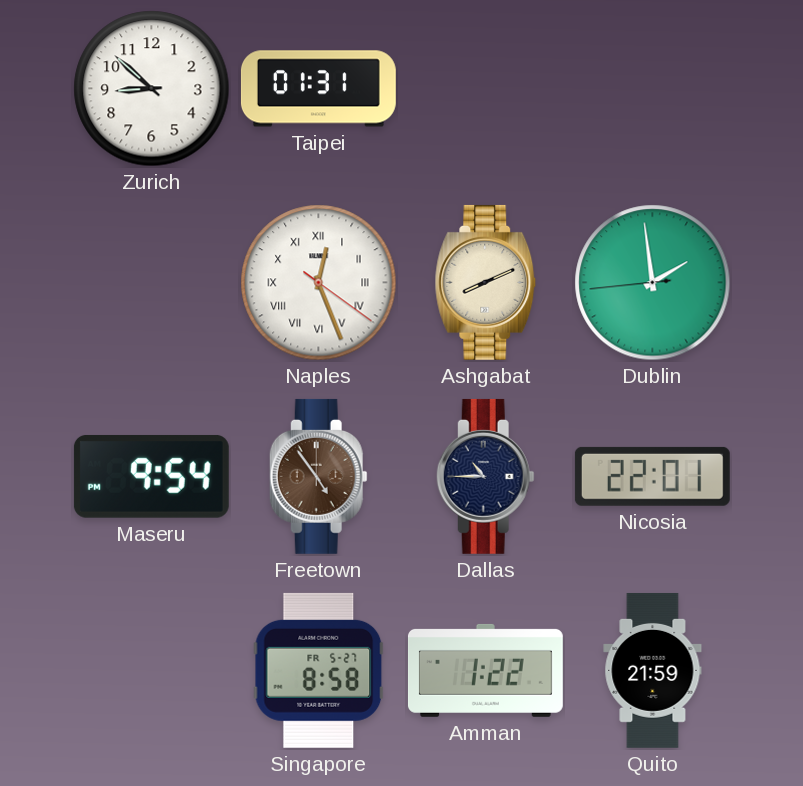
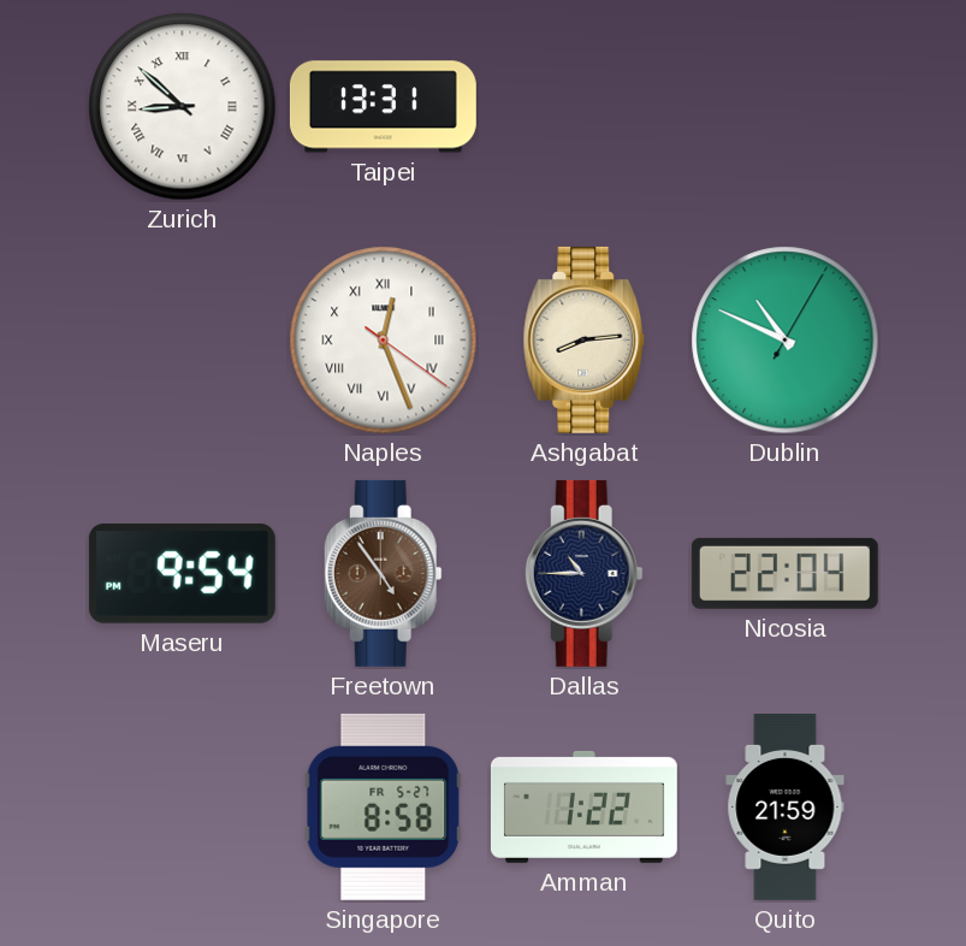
Zurich numerals: Arabic -> Roman
Taipei: 01:31 -> 13:31
Ashgabat: 8:11 -> 8:14
Dublin: 1:58 -> 10:49
Nicosia: 22:01 -> 22:04
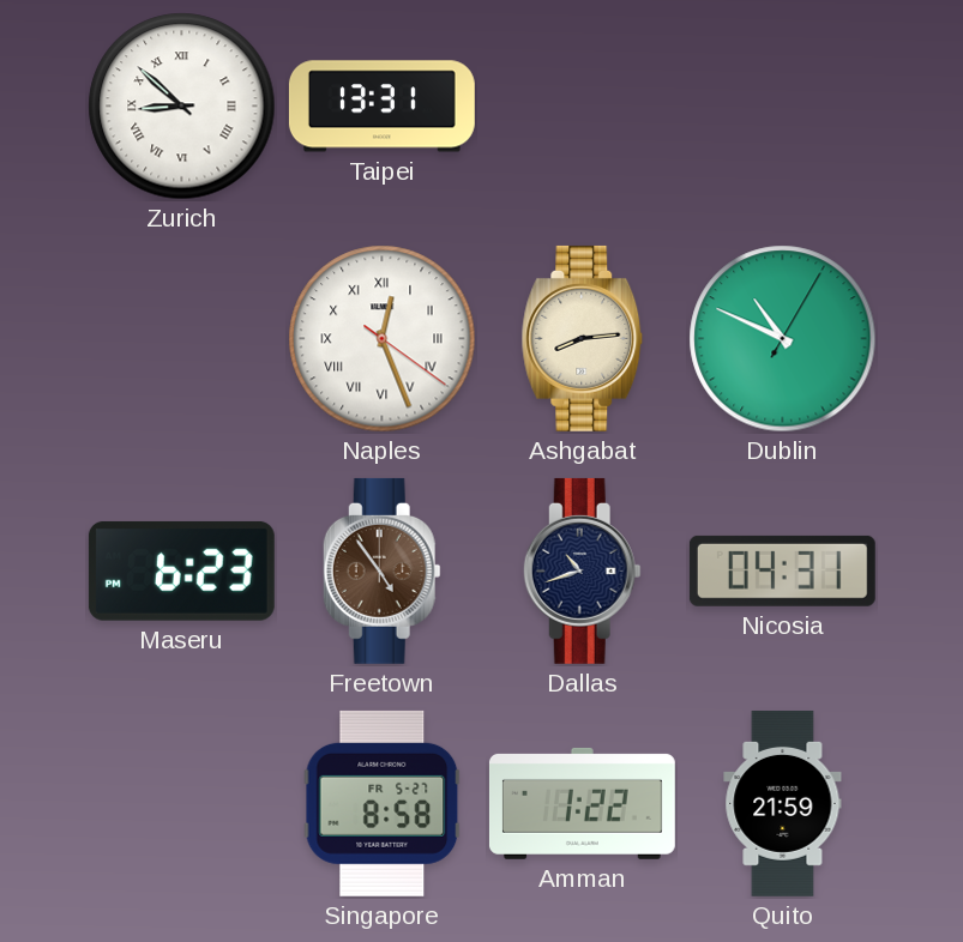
Maseru: 9:54 -> 6:23
Dallas: 10:45 -> 10:42
Nicosia: 22:04 -> 04:31
